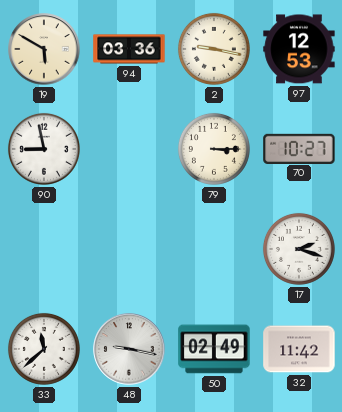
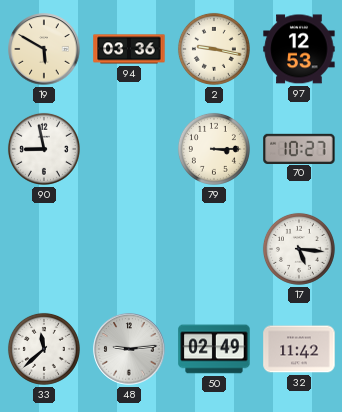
17: 2:18 -> 5:16
48: 9:17 -> 9:14
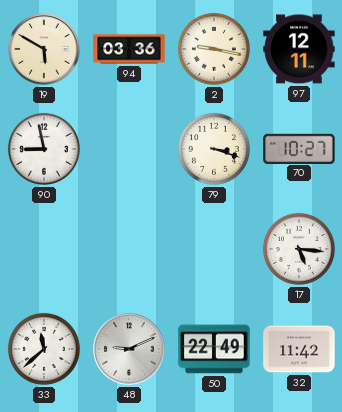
97: 12:53 -> 12:11
79: 3:15 -> 3:18
48: 9:14 -> 9:11
50: 02:49 -> 22:49
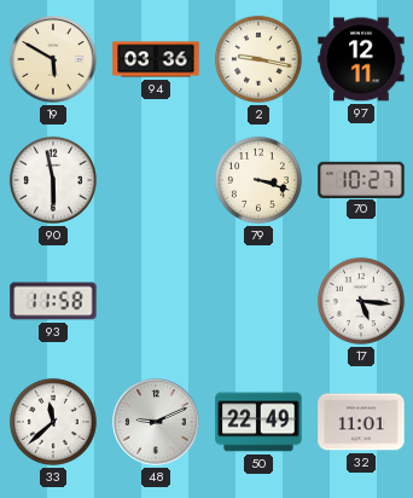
90: 8:58 -> 5:58
93: none -> 11:58
32: 11:42 -> 11:01
